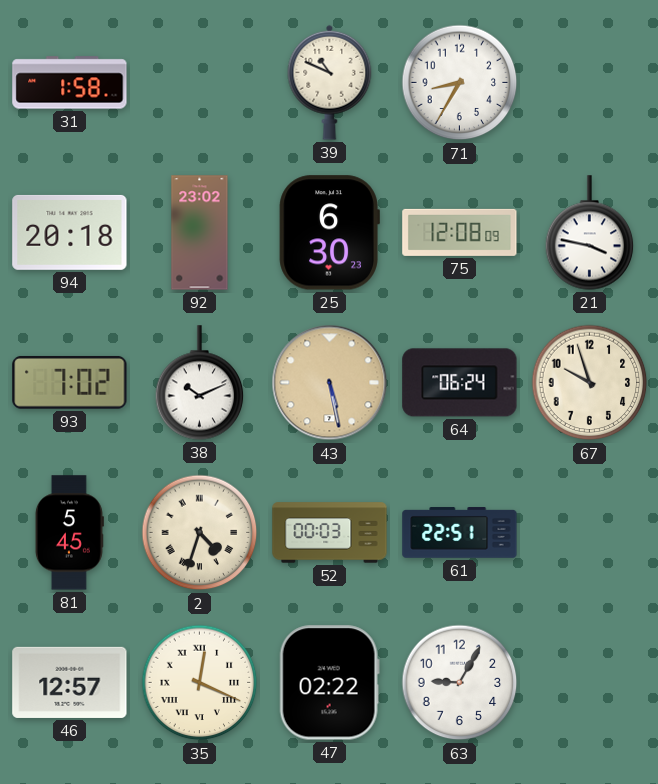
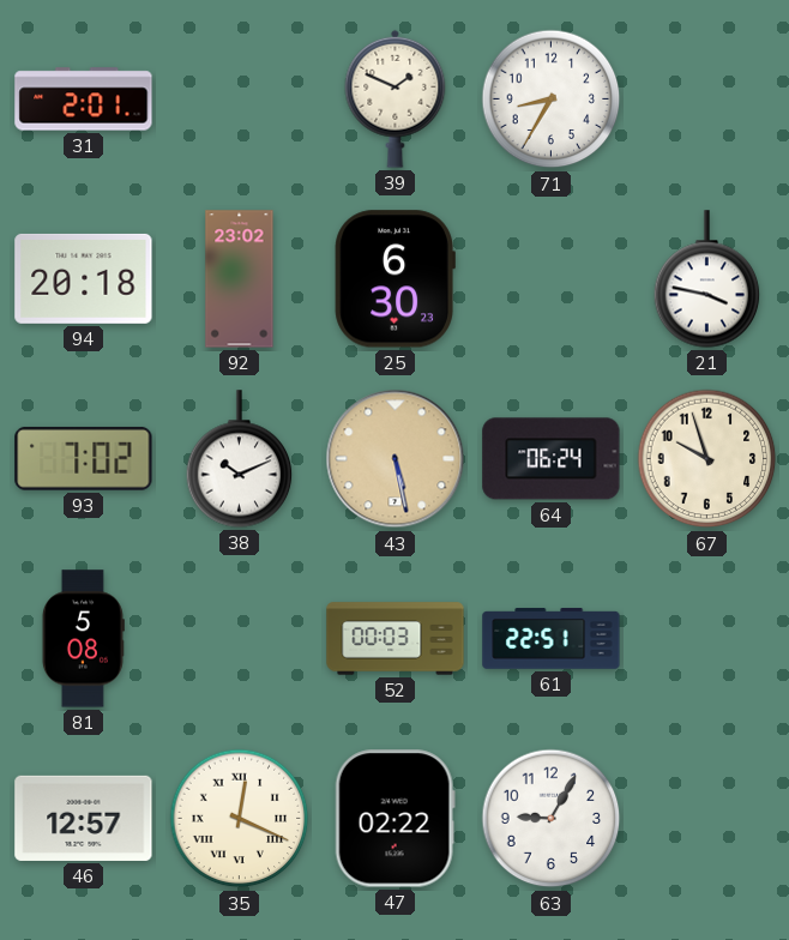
31: 1:58 -> 2:01
39: 10:49 -> 1:49
75: 12:08 -> none
81: 5:45 -> 5:08
2: 4:33 -> none
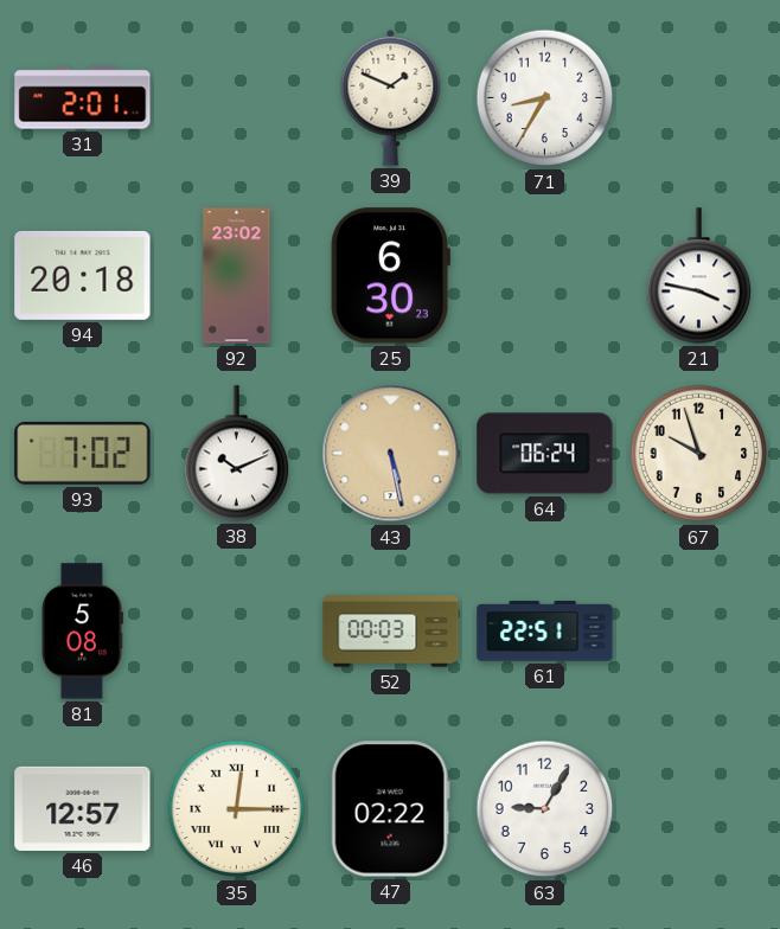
35: 12:19 -> 12:15
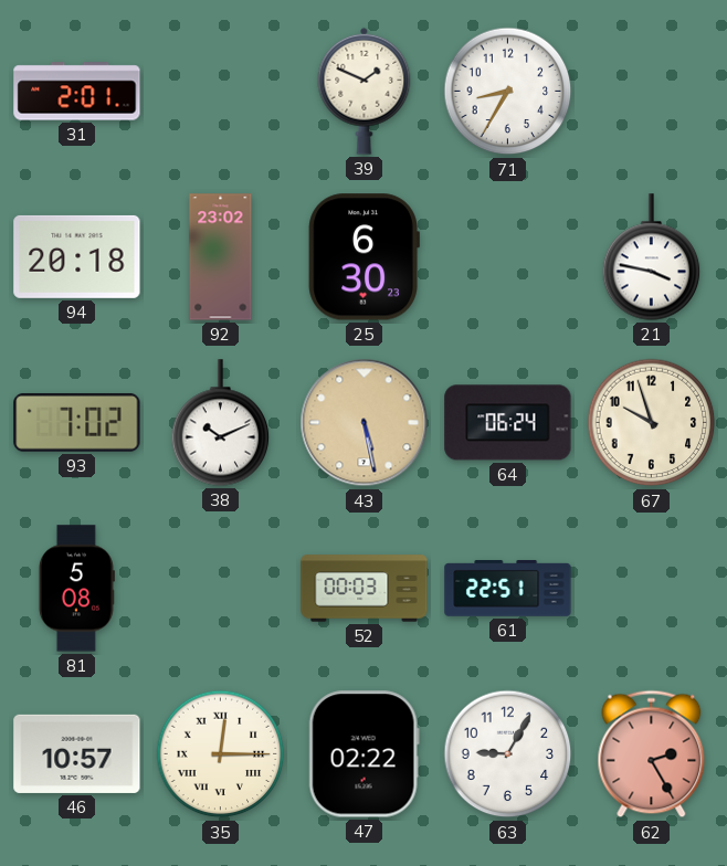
46: 12:57 -> 10:57
62: none -> 2:25
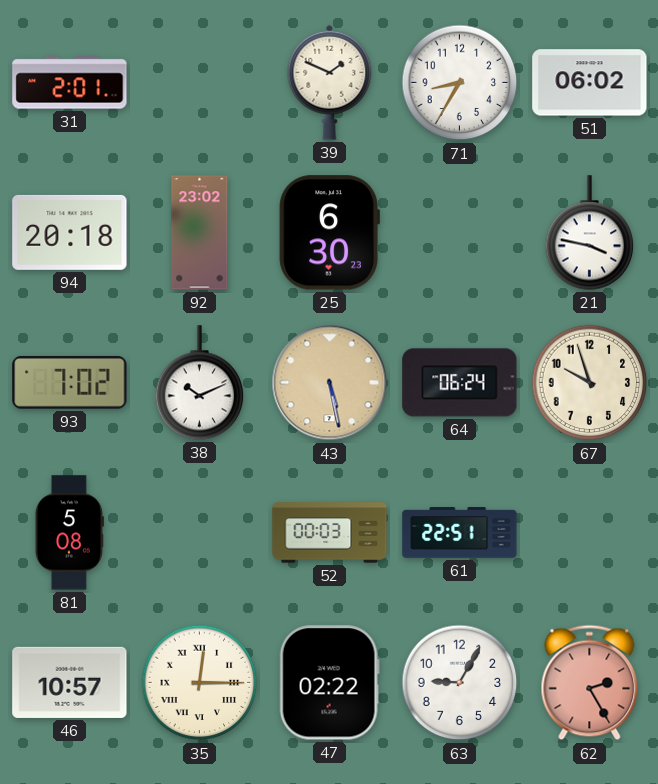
51: none -> 06:02
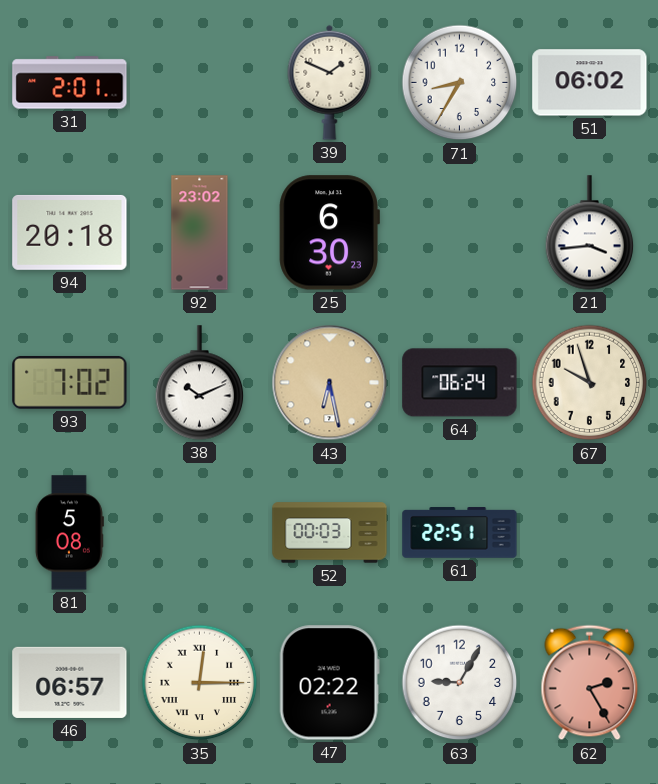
21: 3:47 -> 3:44
43: 5:28 -> 6:28
46: 10:57 -> 06:57
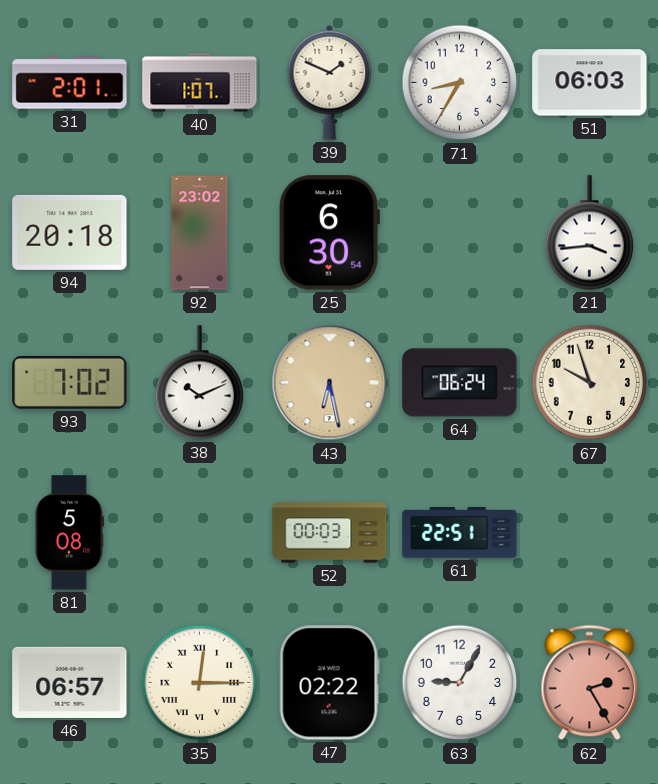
40: none -> 1:07
51: 06:02 -> 06:03
25: 6:30:23 -> 6:30:54
